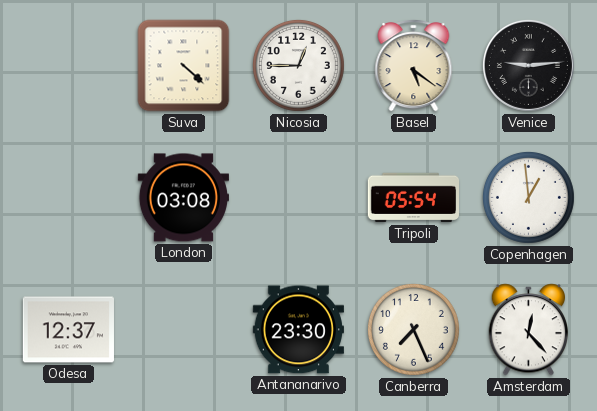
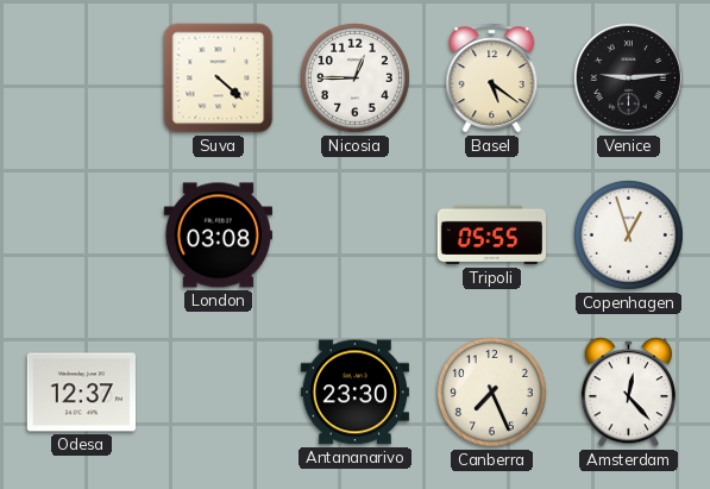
Tripoli: 05:54 -> 05:55
Copenhagen: 12:59 -> 12:57
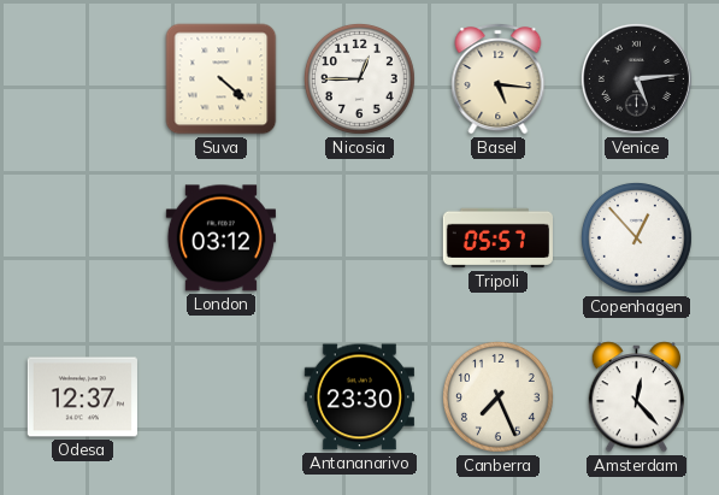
Basel: 5:21 -> 5:16
Venice: 9:14 -> 5:14
London: 03:08 -> 03:12
Tripoli: 05:55 -> 05:57
Copenhagen: 12:57 -> 12:53
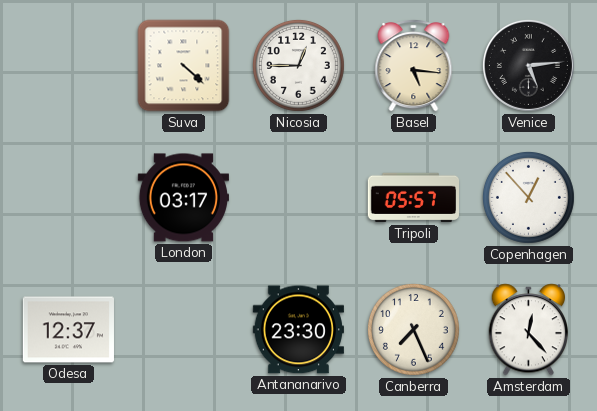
London: 03:12 -> 03:17
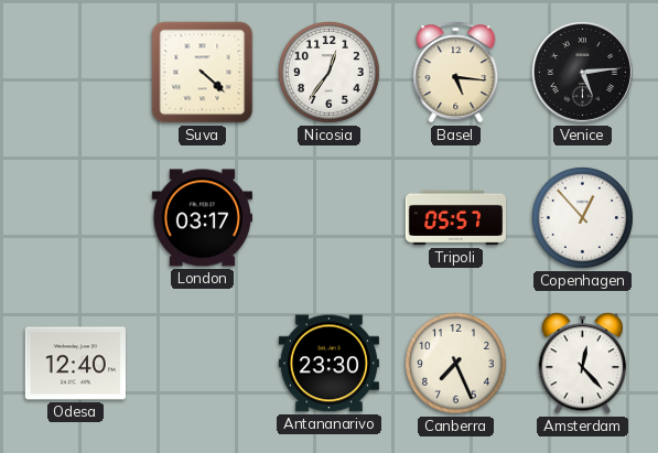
Nicosia: 12:45 -> 12:36
Odesa: 12:37 -> 12:40
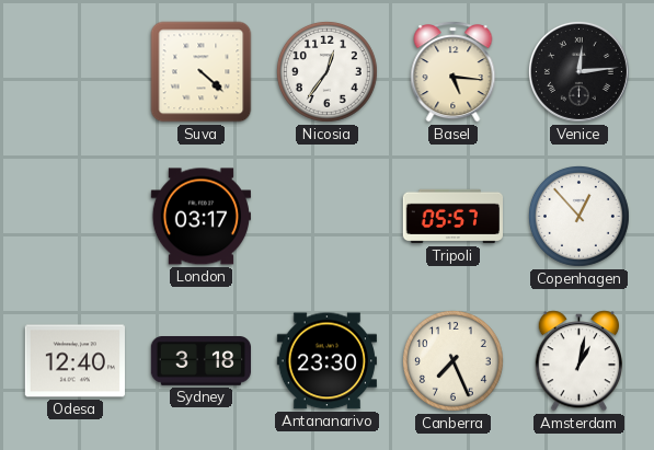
Venice: 5:14 -> 12:14
Sydney: none -> 3:18
Amsterdam: 12:23 -> 1:02
